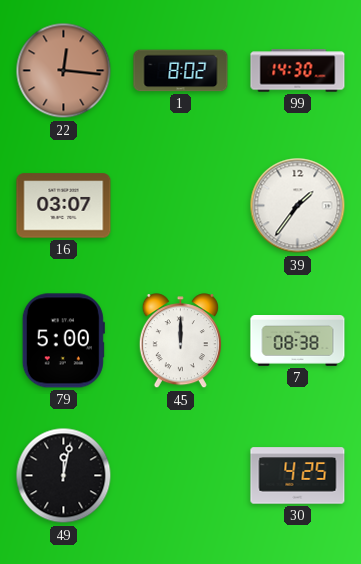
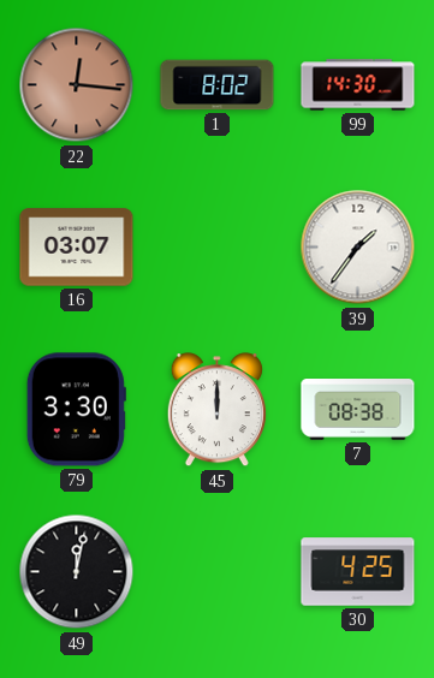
79: 5:00 -> 3:30
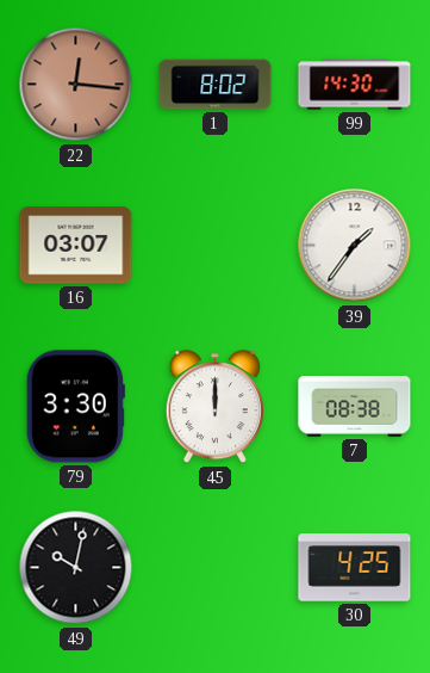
49: 12:02 -> 10:02
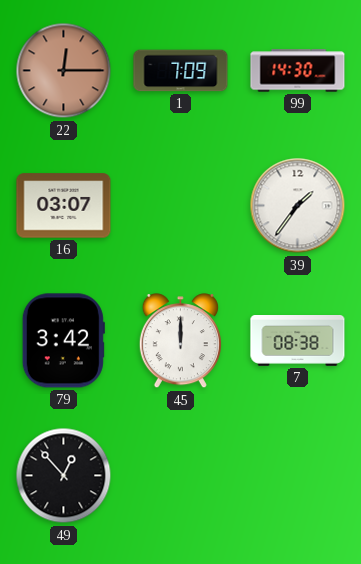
22: 12:16 -> 12:15
1: 8:02 -> 7:09
79: 3:30 -> 3:42
49: 10:02 -> 12:53
30: 4:25 -> none
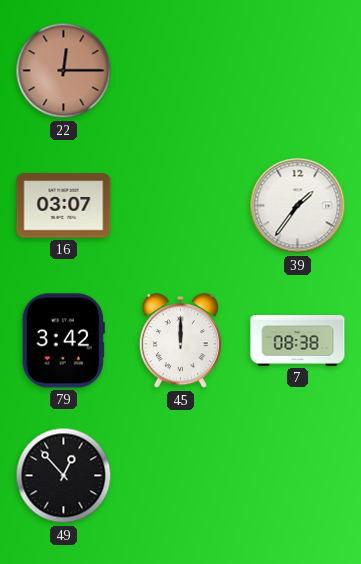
1: 7:09 -> none
99: 14:30 -> none
